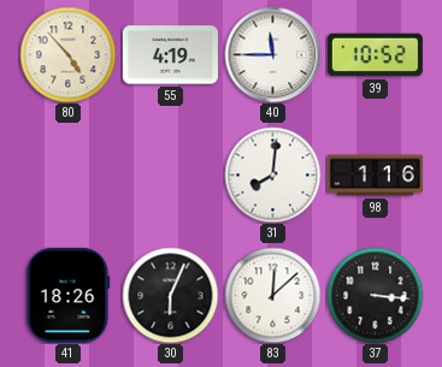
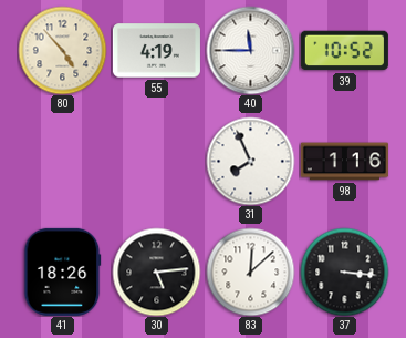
31: 8:01 -> 7:56
30: 6:04 -> 5:14
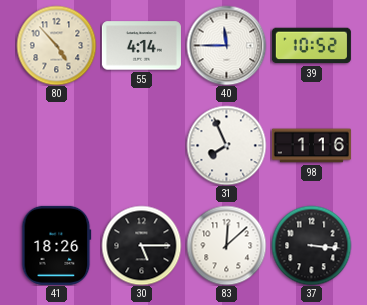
55: 4:19 -> 4:14
30: 5:14 -> 5:15
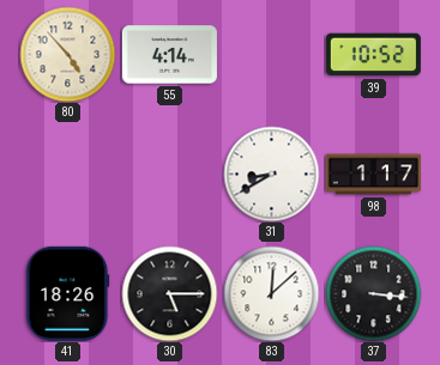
40: 11:45 -> none
31: 7:56 -> 8:40
98: 1:16 -> 1:17
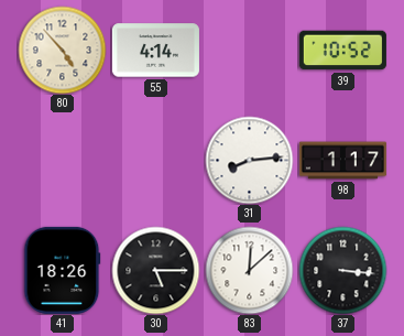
31: 8:40 -> 8:14
